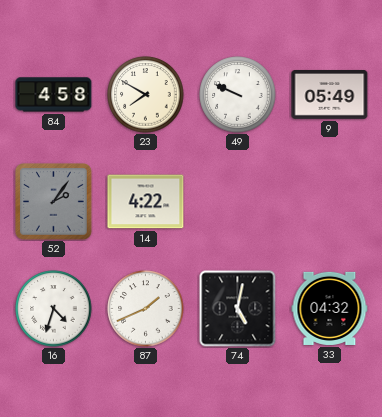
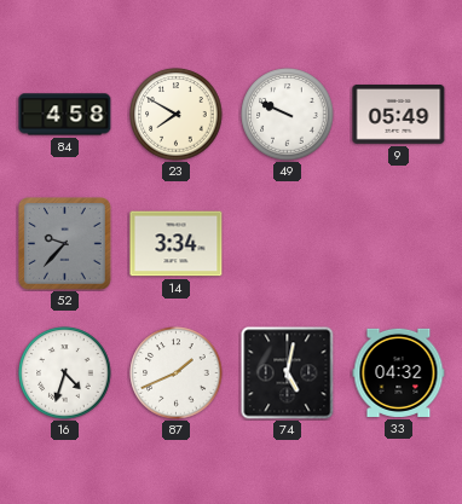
52: 2:06 -> 9:37
14: 4:22 -> 3:34
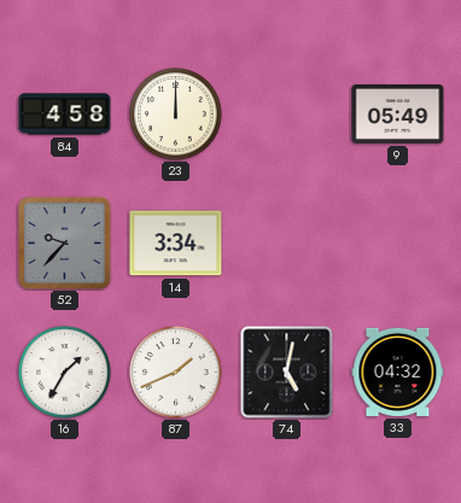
23: 7:50 -> 12:00
49: 9:49 -> none
16: 4:33 -> 1:35
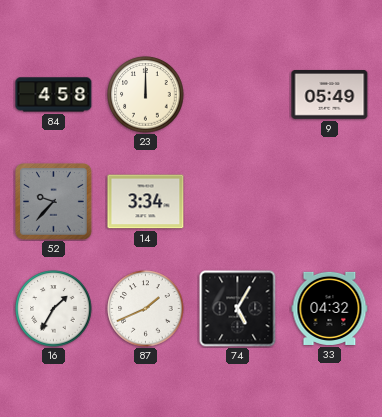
74: 5:02 -> 5:05
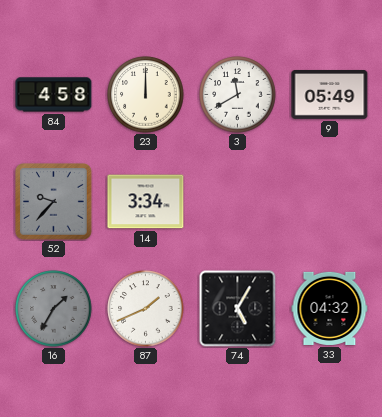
3: none -> 11:40
16 dial: white -> grey
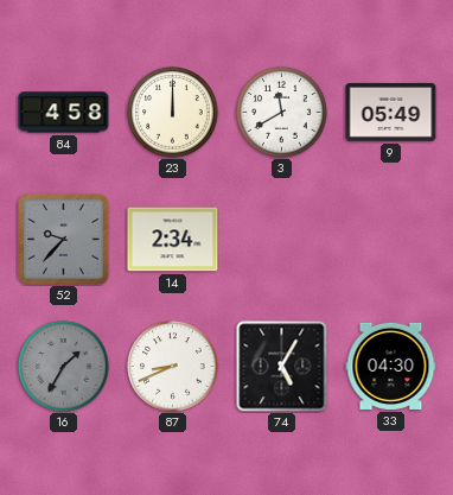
14: 3:34 -> 2:34
87: 1:41 -> 8:41
33: 04:32 -> 04:30
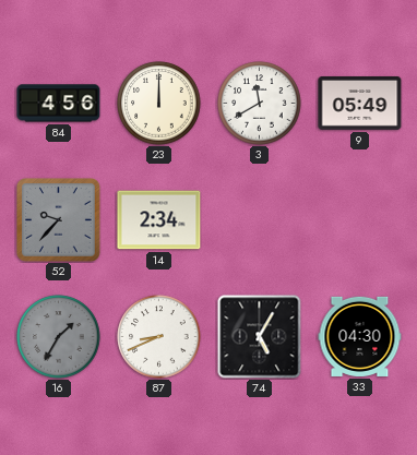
84: 4:58 -> 4:56
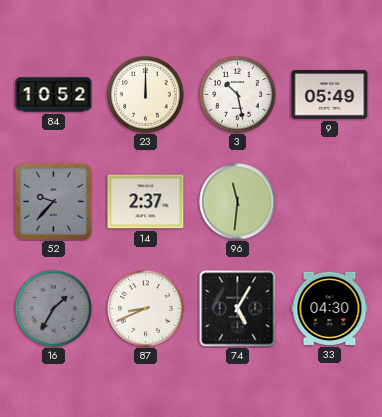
84: 4:56 -> 10:52
3: 11:40 -> 10:28
14: 2:34 -> 2:37
96: none -> 11:31
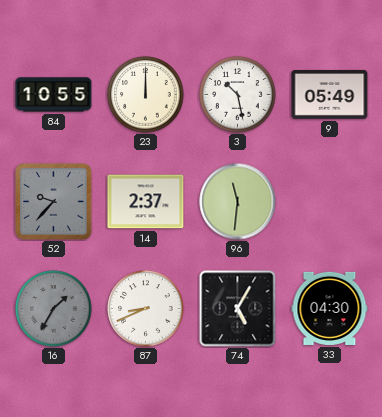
84: 10:52 -> 10:55
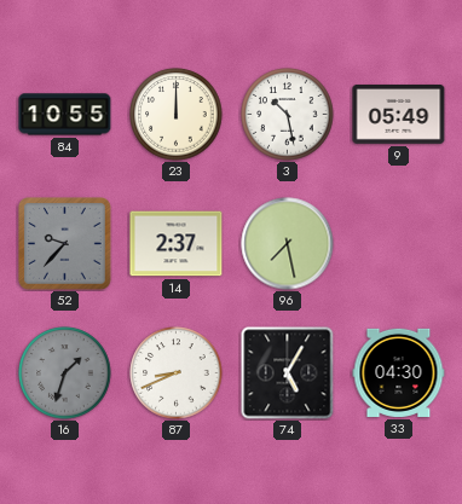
96: 11:31 -> 7:28
16: 1:35 -> 1:33
